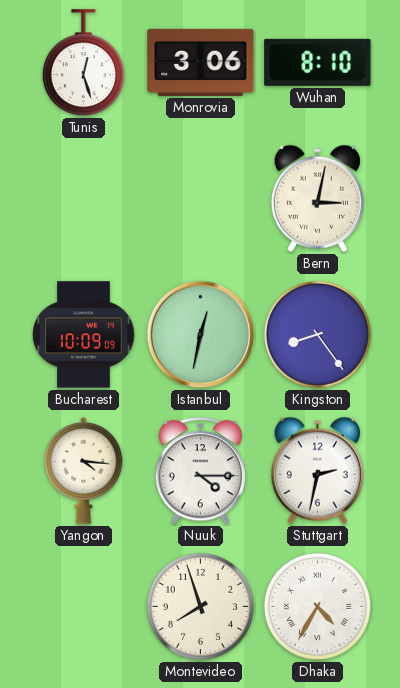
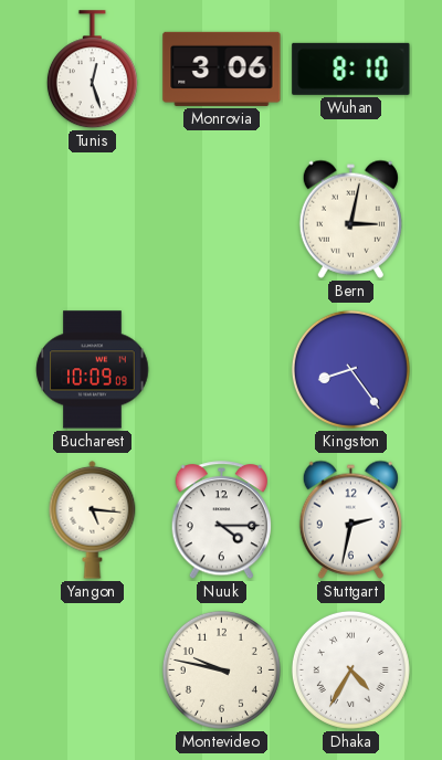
Istanbul: 12:32 -> none
Yangon: 4:16 -> 5:16
Montevideo: 7:57 -> 9:47
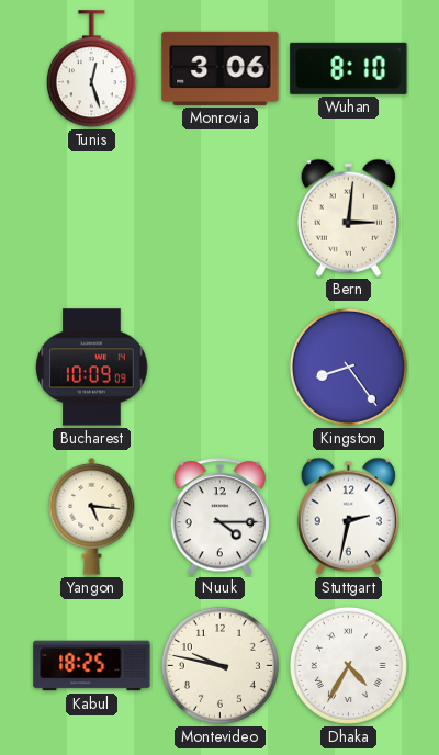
Bern: 3:02 -> 3:01
Kabul: none -> 18:25
